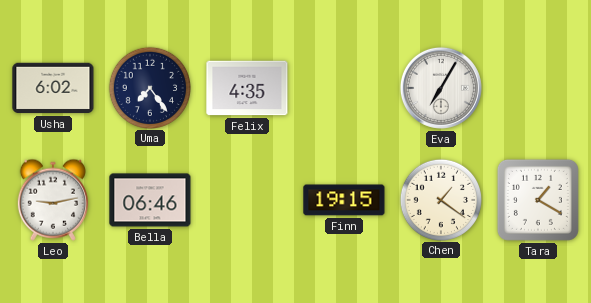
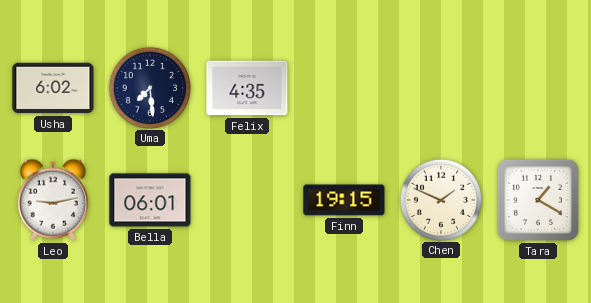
Uma: 7:24 -> 7:29
Eva: 7:05 -> none
Bella: 06:46 -> 06:01
Chen: 1:21 -> 1:49
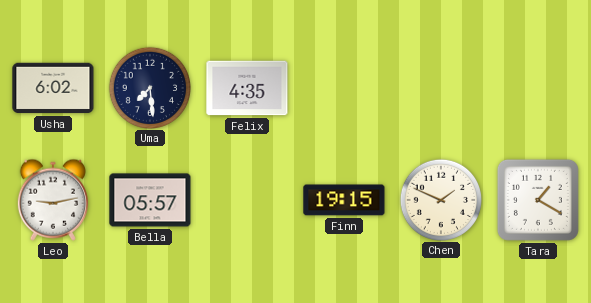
Bella: 06:01 -> 05:57
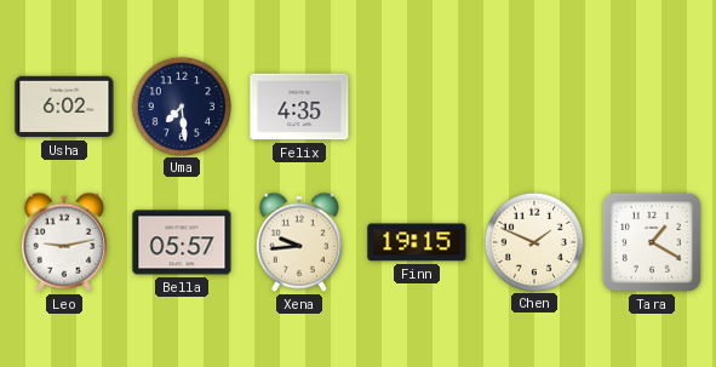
Xena: none -> 9:44
